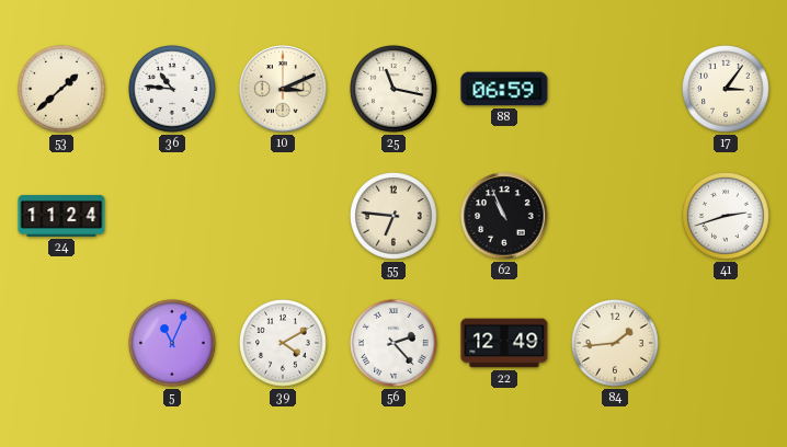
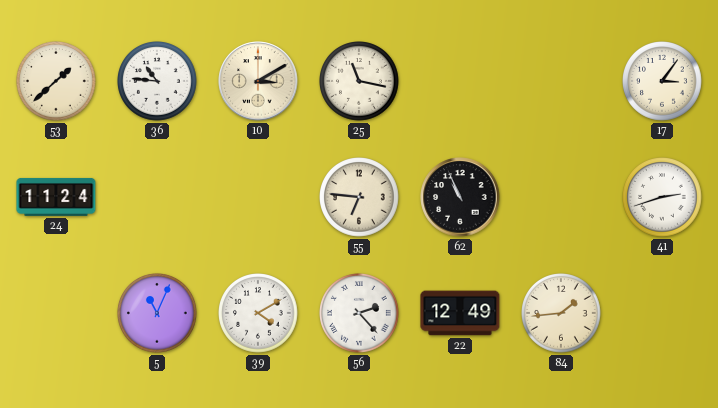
10: 3:11 -> 3:10
88: 06:59 -> none
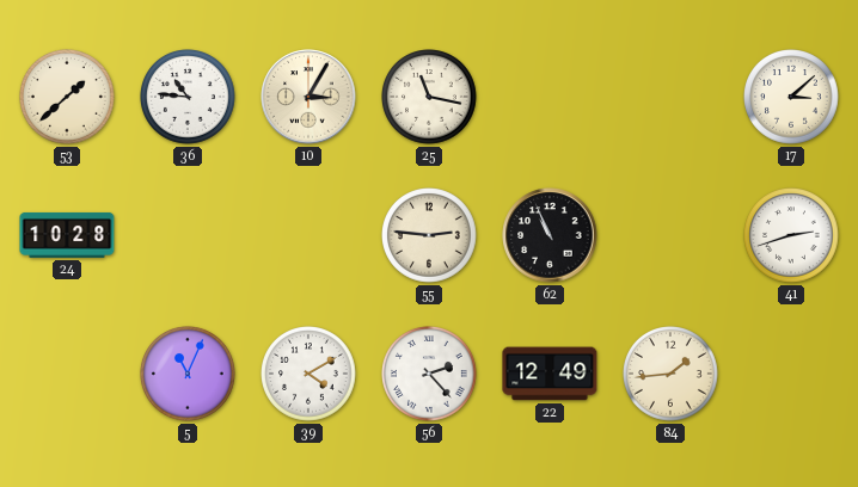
10: 3:10 -> 3:05
17: 3:06 -> 3:08
24: 11:24 -> 10:28
55: 6:46 -> 2:46
